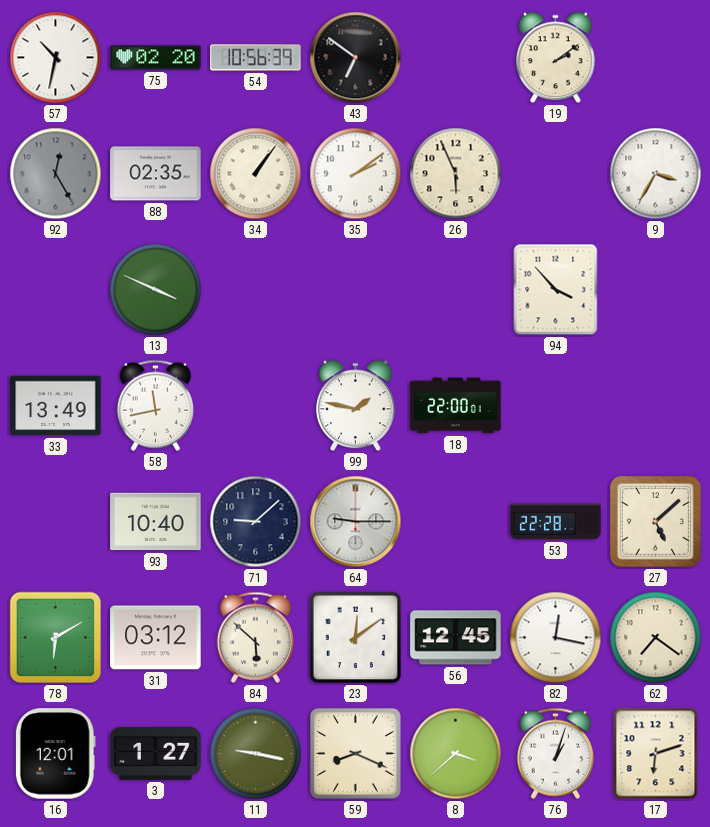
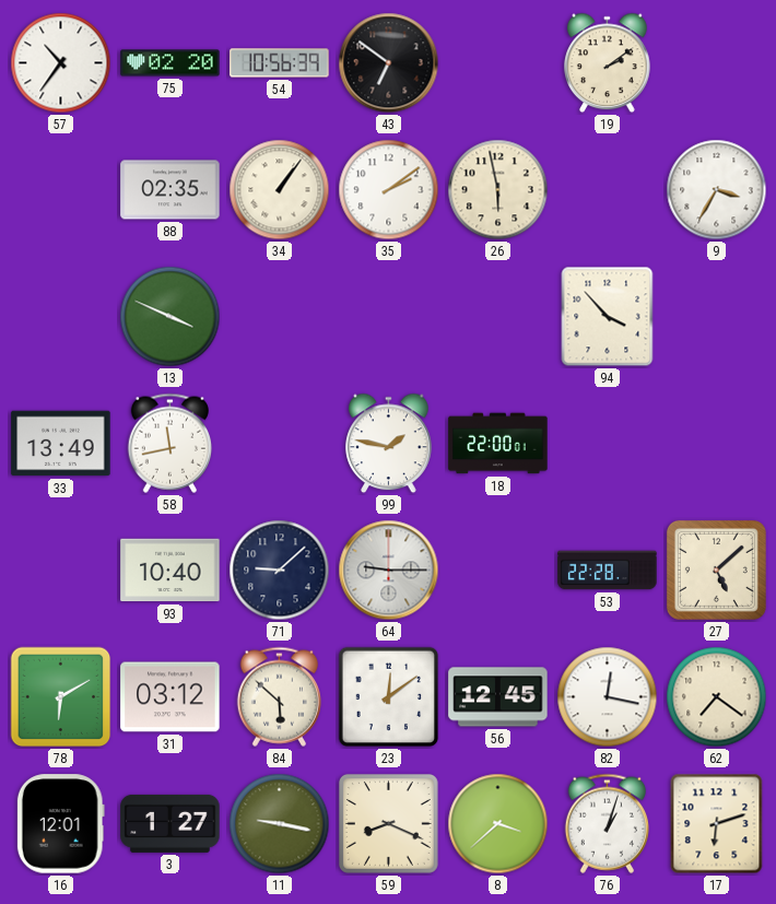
57: 10:32 -> 10:36
92: 12:25 -> none
26: 5:56 -> 5:58
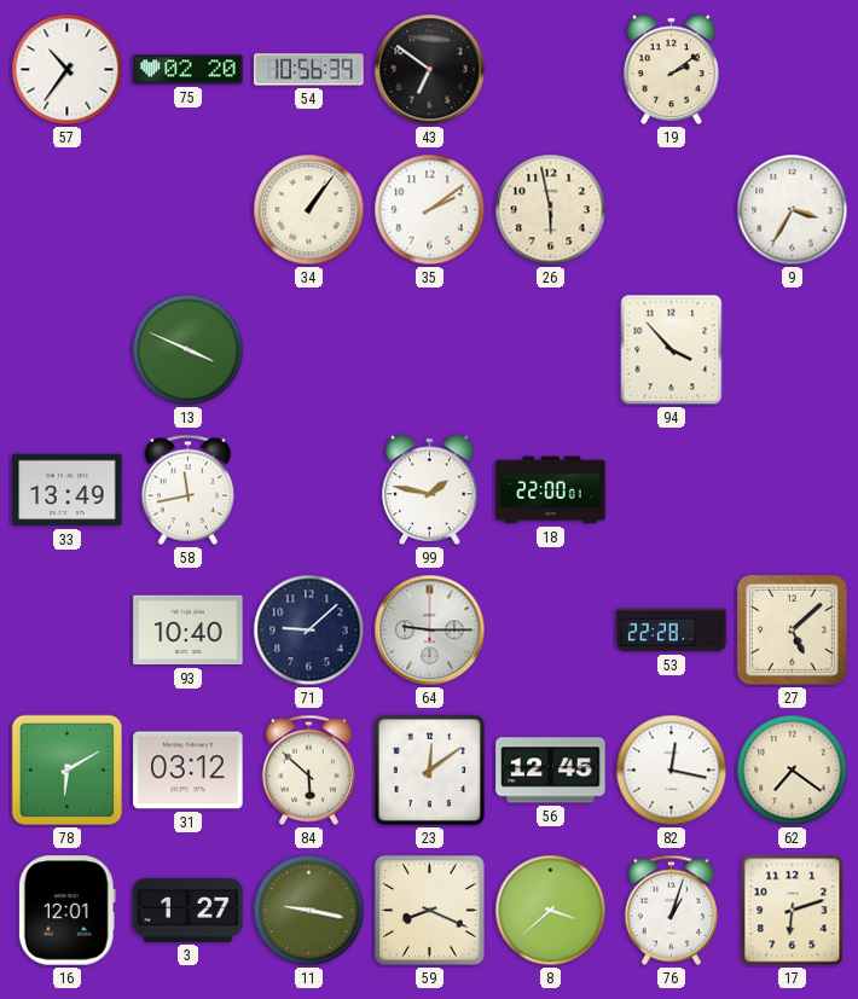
88: 02:35 -> none
